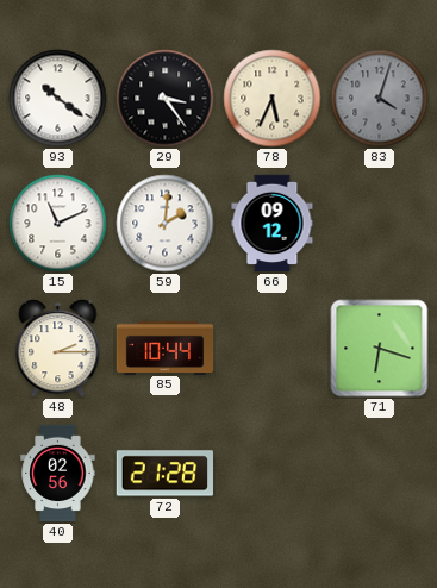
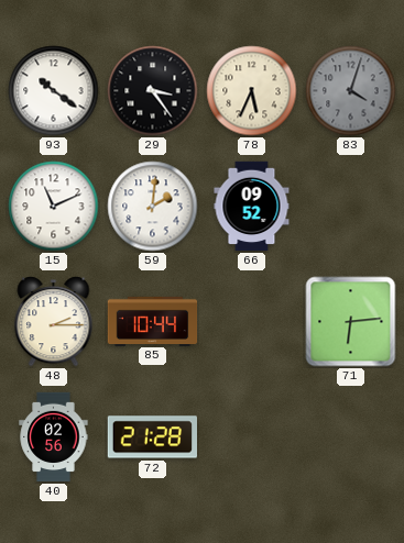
66: 09:12 -> 09:52
71: 6:18 -> 6:14
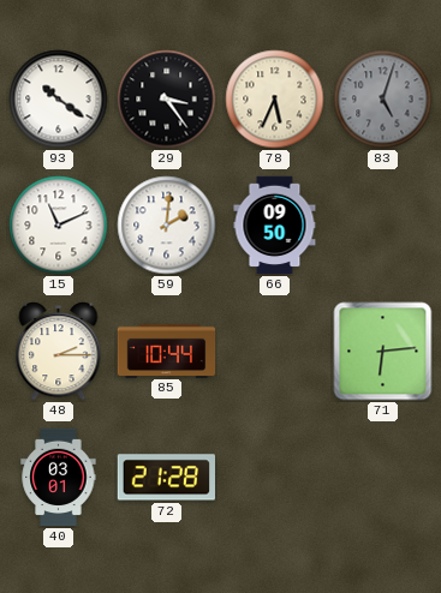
83: 4:03 -> 5:03
66: 09:52 -> 09:50
40: 02:56 -> 03:01
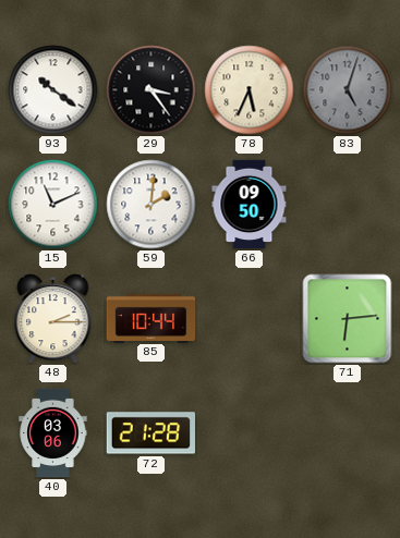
40: 03:01 -> 03:06
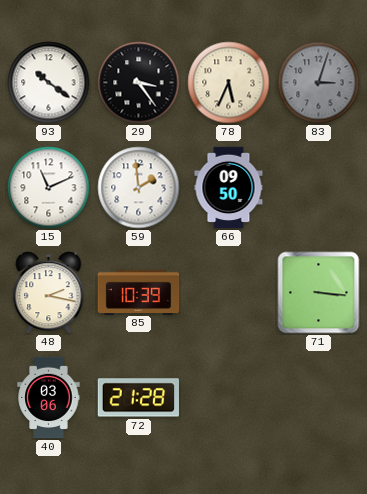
83: 5:03 -> 3:03
59: 2:01 -> 1:59
48: 2:15 -> 2:17
85: 10:44 -> 10:39
71: 6:14 -> 3:16
